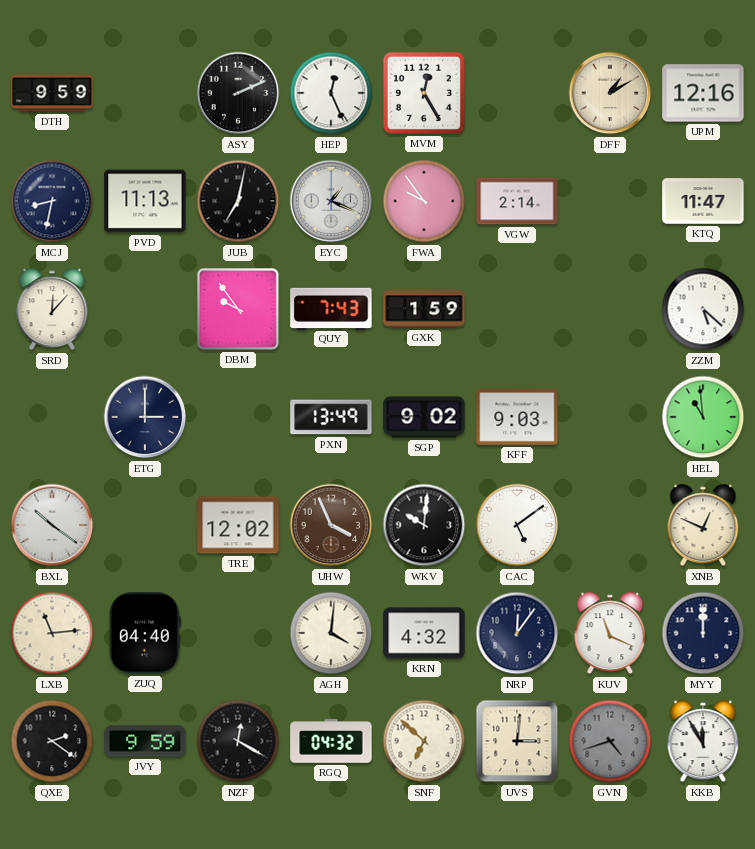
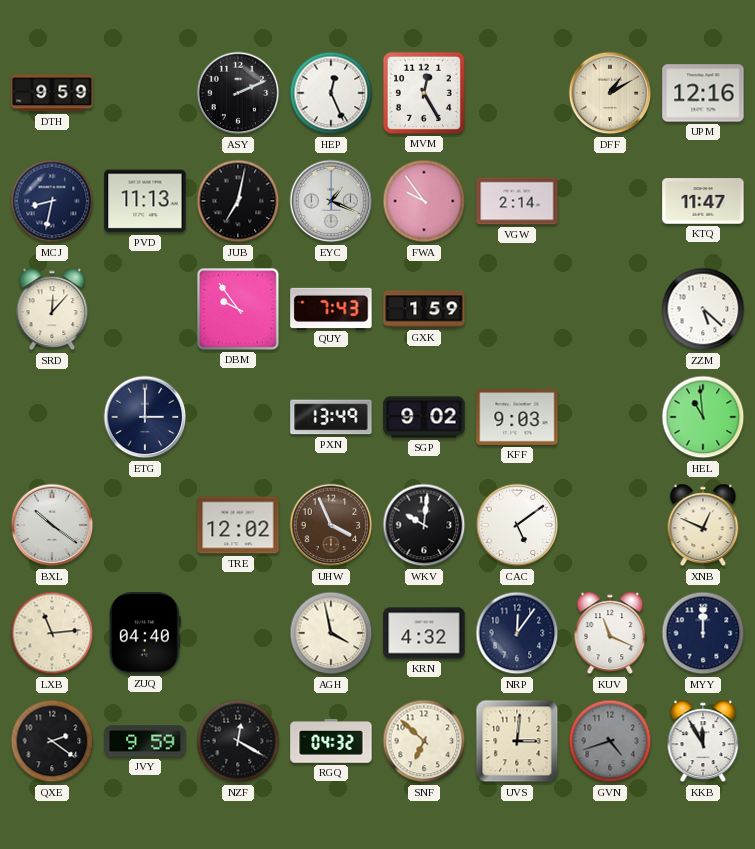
AGH: 4:01 -> 3:58
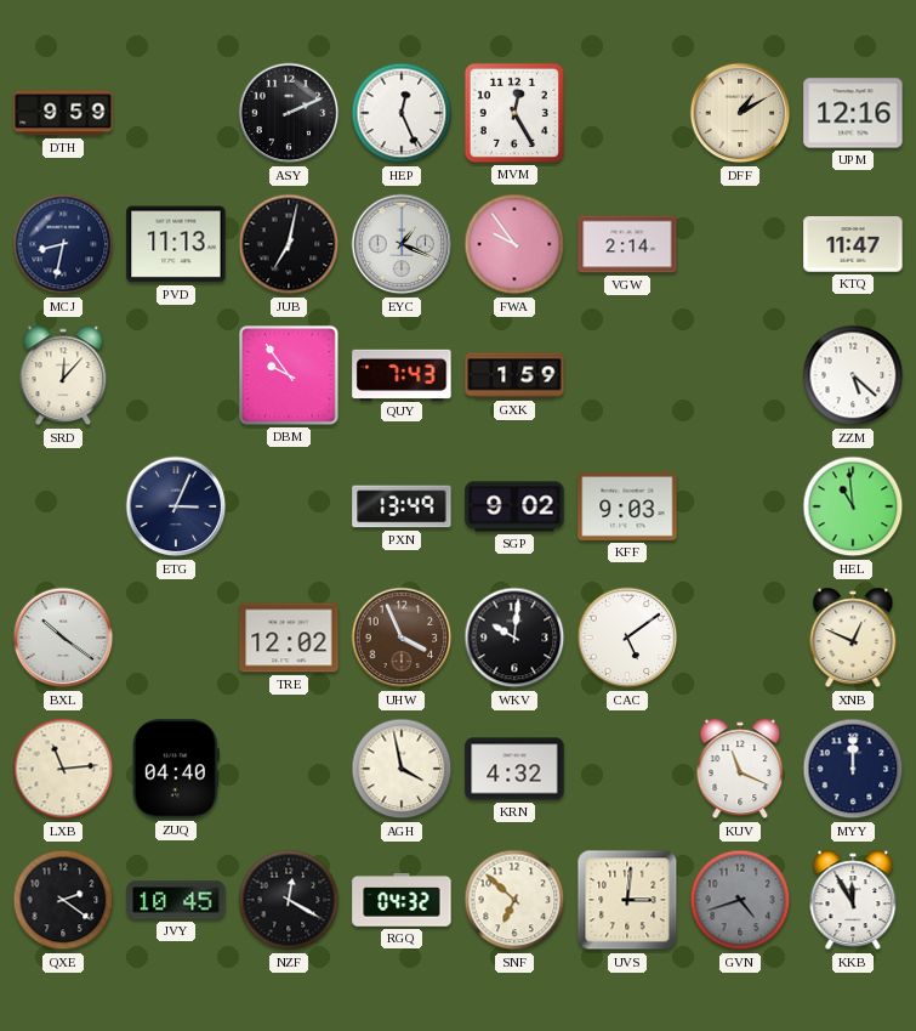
ETG: 3:00 -> 3:04
NRP: 12:06 -> none
JVY: 9:59 -> 10:45
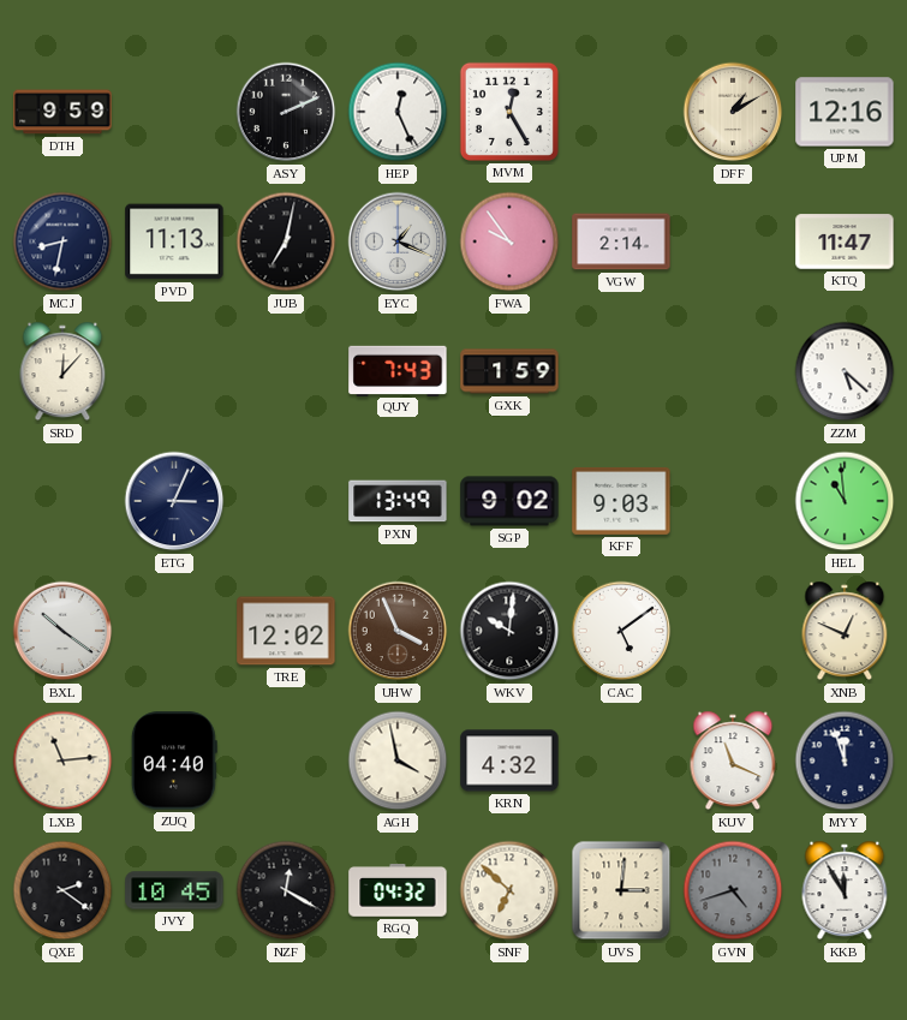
DBM: 9:54 -> none
MYY: 12:00 -> 11:57
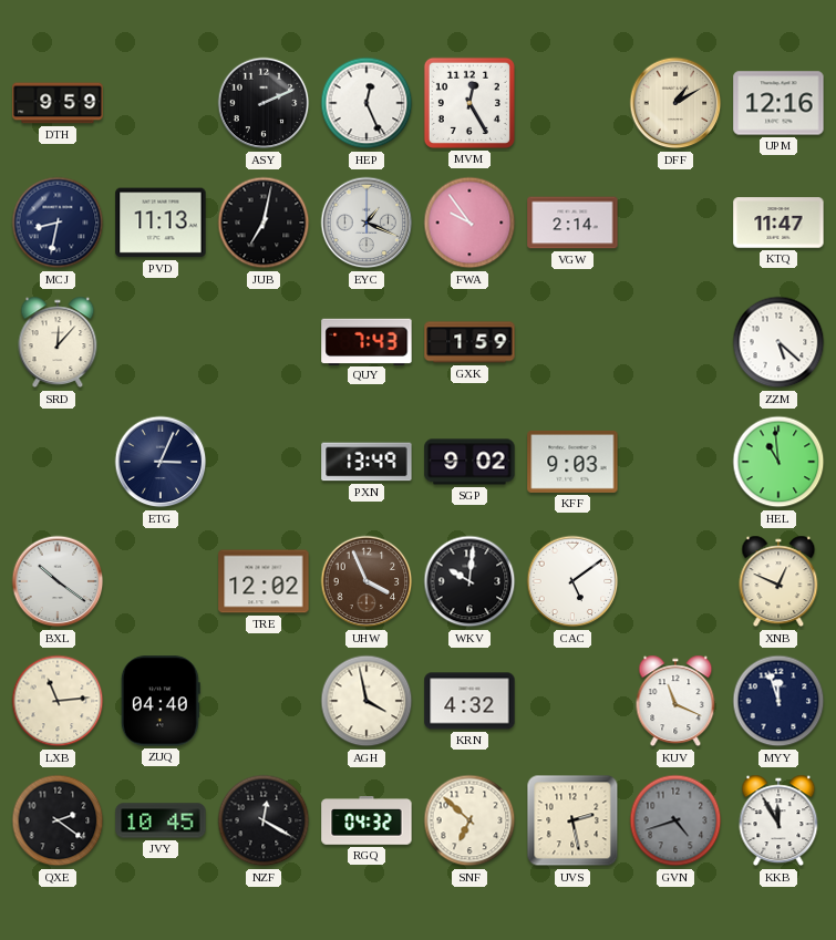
UVS: 3:01 -> 2:28
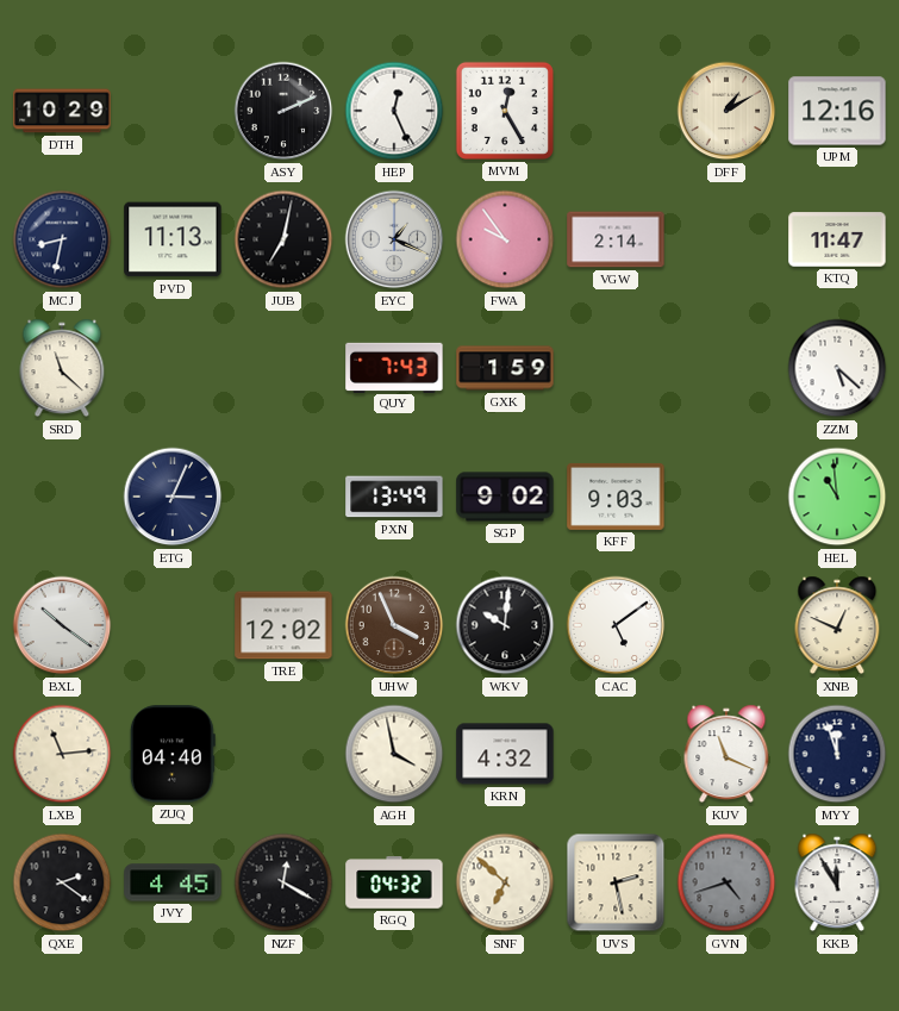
DTH: 9:59 -> 10:29
SRD: 12:07 -> 11:22
JVY: 10:45 -> 4:45
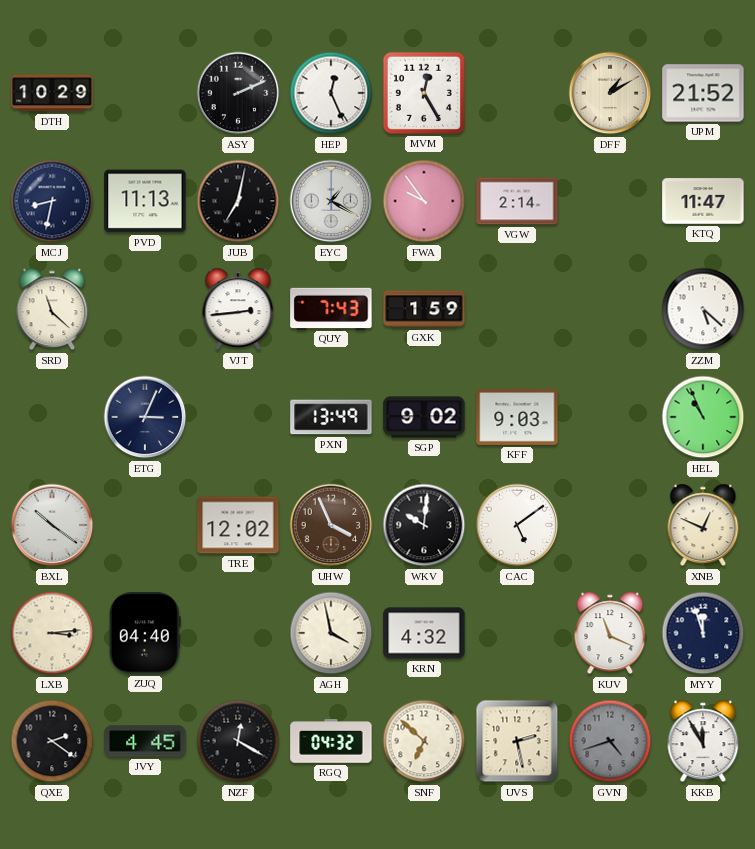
UPM: 12:16 -> 21:52
EYC: 1:19 -> 1:20
VJT: none -> 2:44
HEL: 10:59 -> 10:56
LXB: 11:14 -> 3:14
